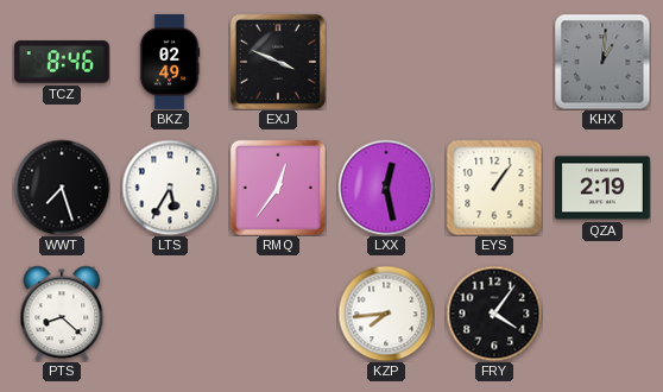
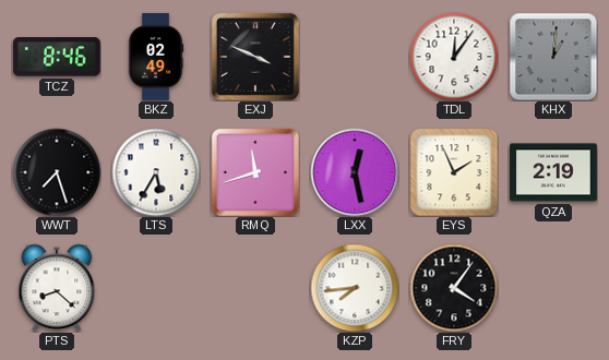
TDL: none -> 12:06
RMQ: 12:36 -> 11:42
EYS: 1:06 -> 1:56
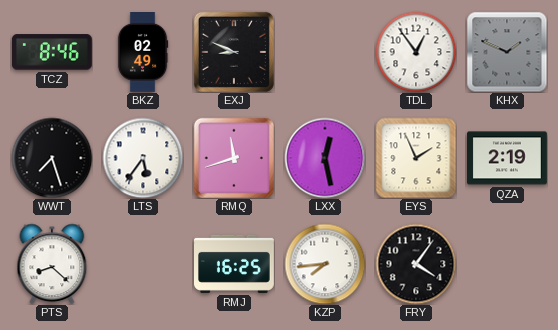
EXJ: 3:49 -> 8:49
TDL: 12:06 -> 12:54
KHX: 1:01 -> 1:49
LTS: 5:35 -> 5:36
RMJ: none -> 16:25
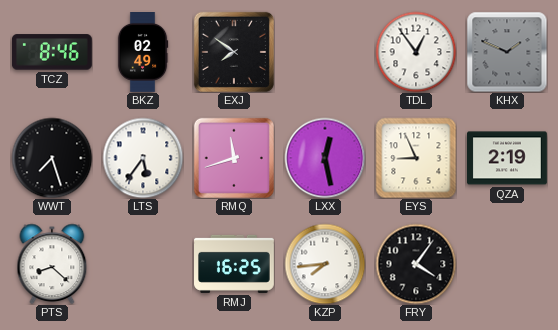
EXJ: 8:49 -> 7:51
EYS: 1:56 -> 8:56
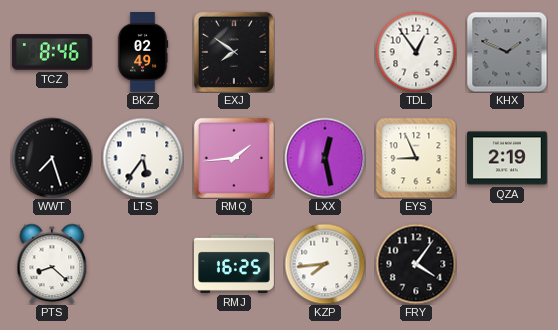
RMQ: 11:42 -> 1:44
